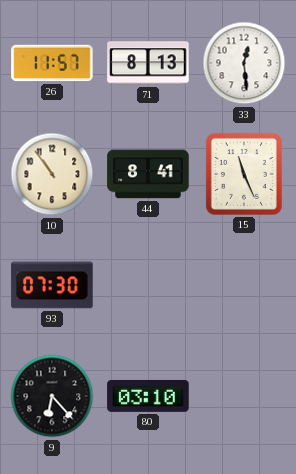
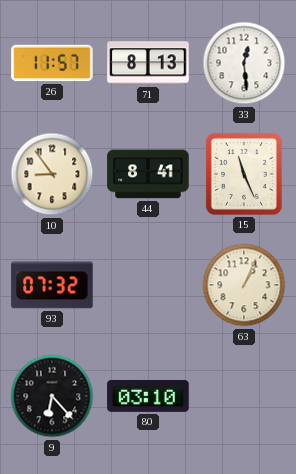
10: 10:54 -> 8:54
93: 07:30 -> 07:32
63: none -> 1:04
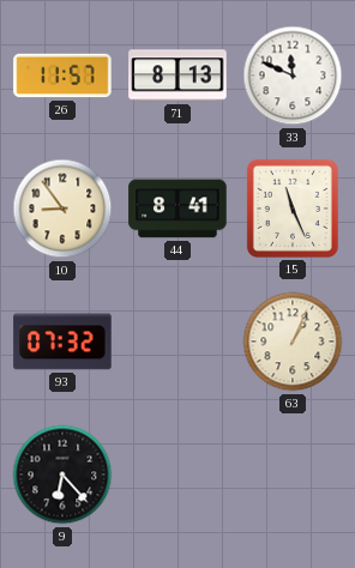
33: 12:29 -> 11:49
80: 03:10 -> none
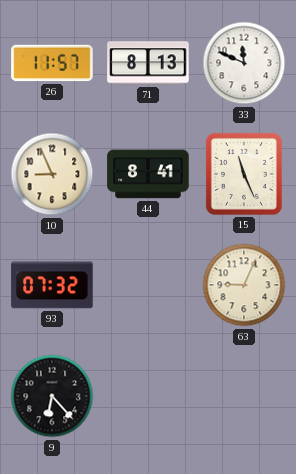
10: 8:54 -> 8:56
63: 1:04 -> 9:04
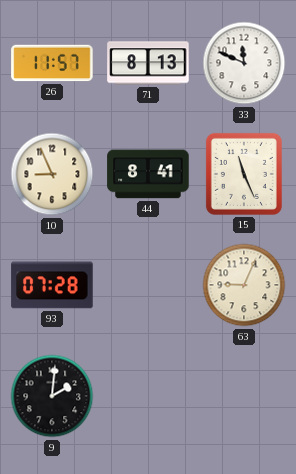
93: 07:32 -> 07:28
9: 6:23 -> 2:01
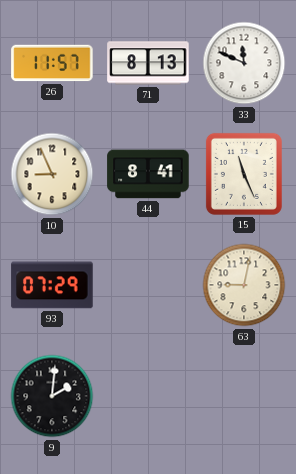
93: 07:28 -> 07:29
63: 9:04 -> 9:02
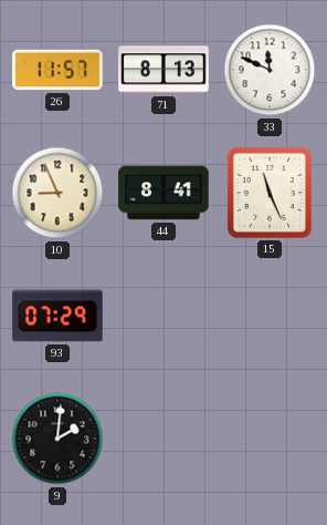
63: 9:02 -> none
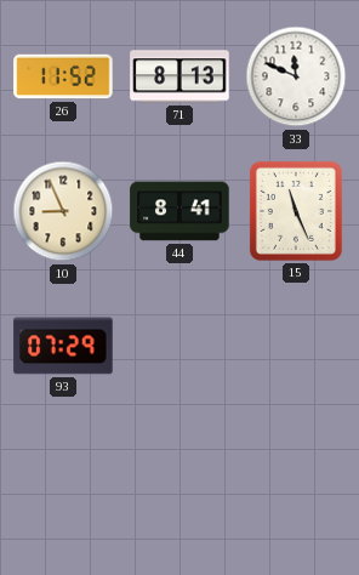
26: 11:57 -> 11:52
9: 2:01 -> none
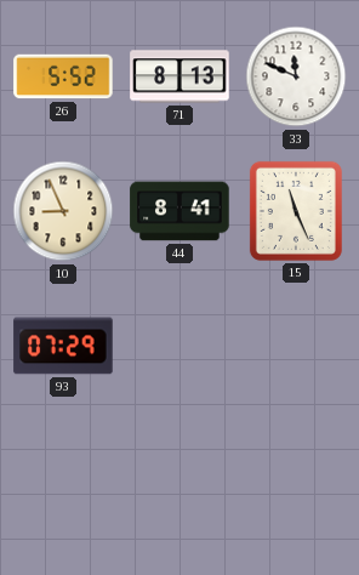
26: 11:52 -> 5:52
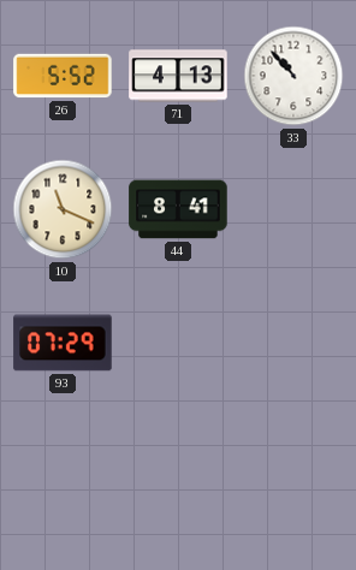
71: 8:13 -> 4:13
33: 11:49 -> 10:53
10: 8:56 -> 11:19
15: 11:26 -> none
